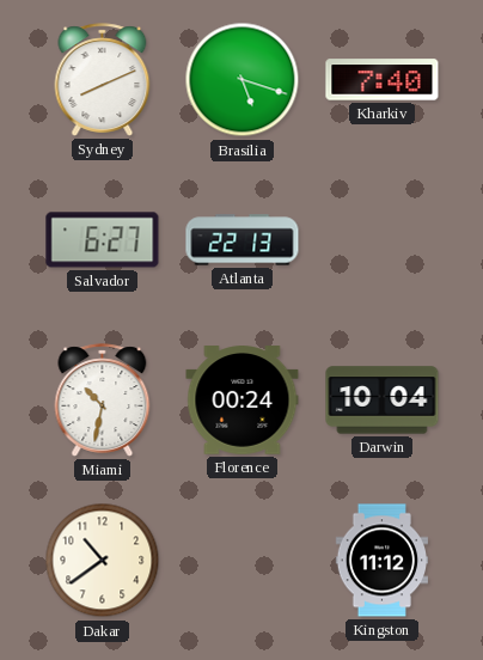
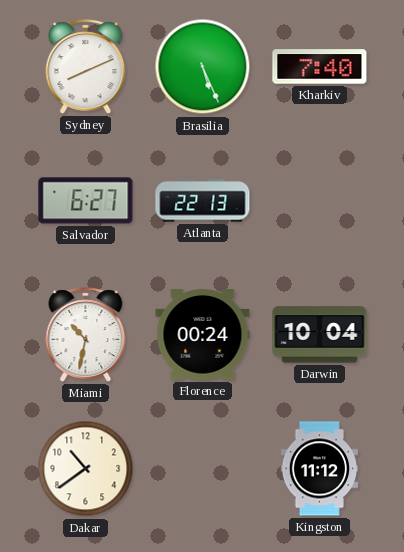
Brasilia: 5:18 -> 5:26
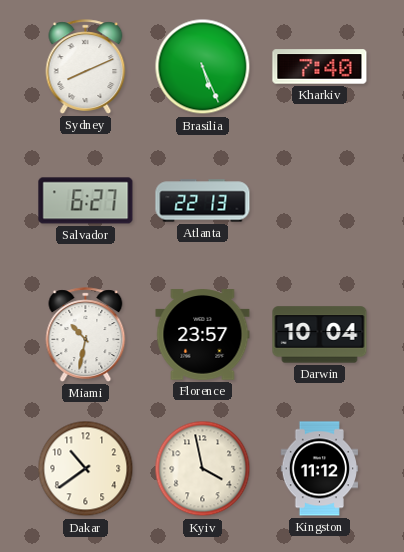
Florence: 00:24 -> 23:57
Kyiv: none -> 3:58
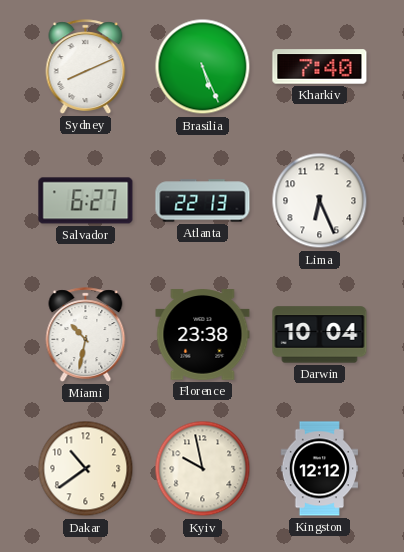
Lima: none -> 6:26
Florence: 23:57 -> 23:38
Kyiv: 3:58 -> 9:58
Kingston: 11:12 -> 12:12
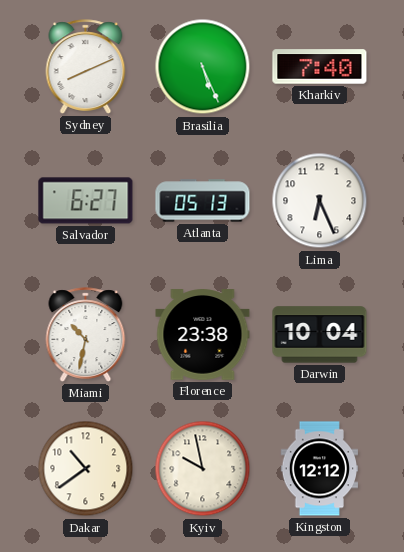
Atlanta: 22:13 -> 05:13
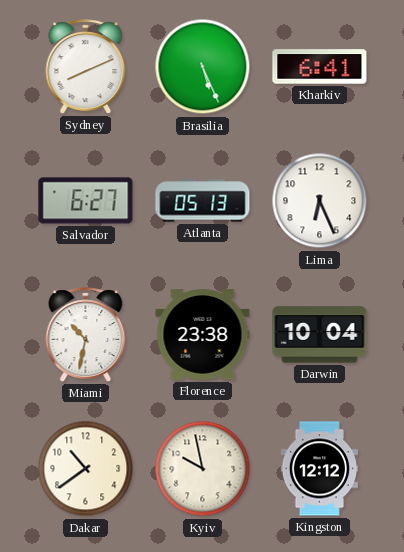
Kharkiv: 7:40 -> 6:41
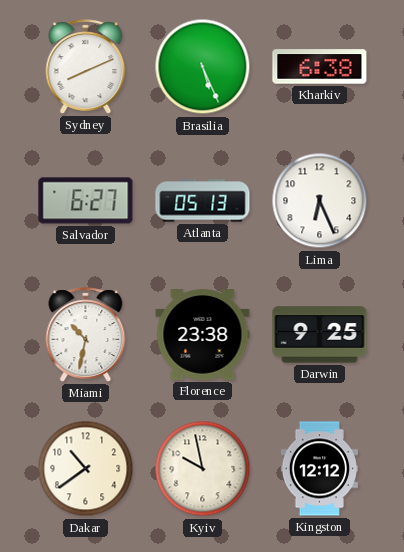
Kharkiv: 6:41 -> 6:38
Darwin: 10:04 -> 9:25
